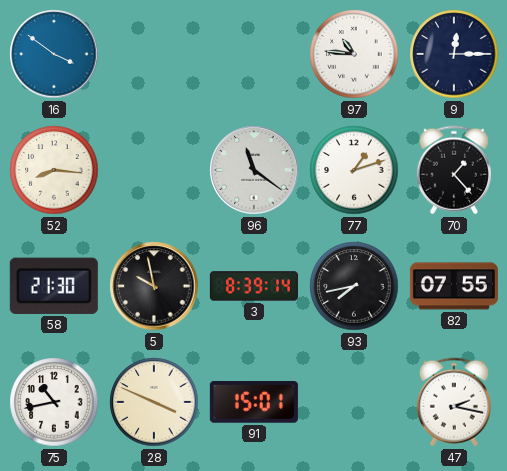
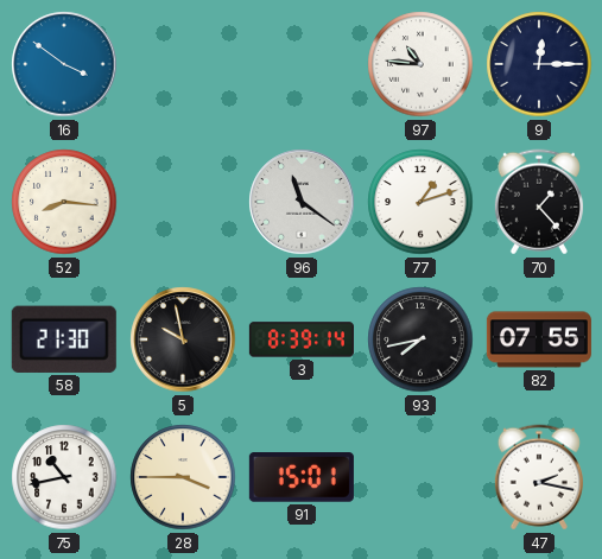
28: 3:49 -> 3:45
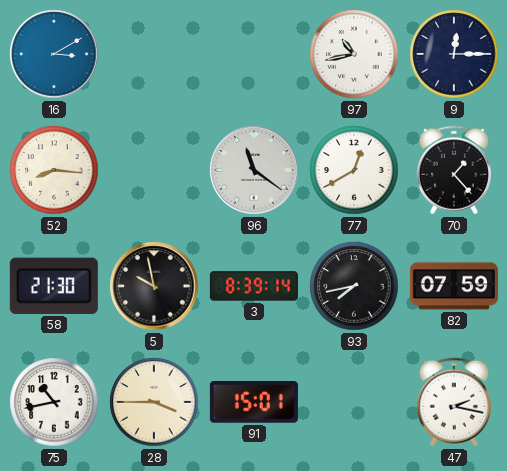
16: 3:51 -> 3:10
97: 10:46 -> 10:43
77: 1:12 -> 12:40
82: 07:55 -> 07:59
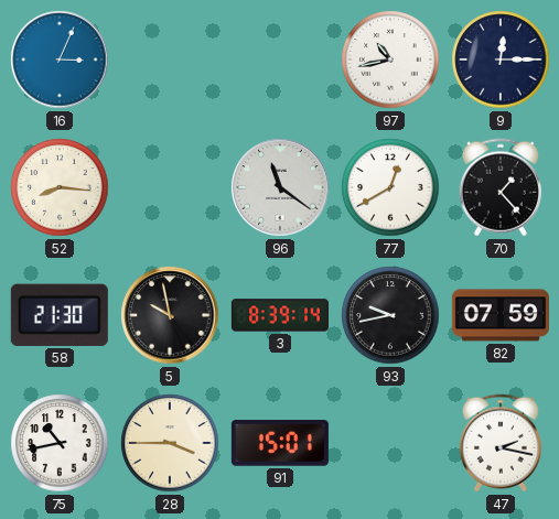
16: 3:10 -> 3:04
93: 7:43 -> 9:43
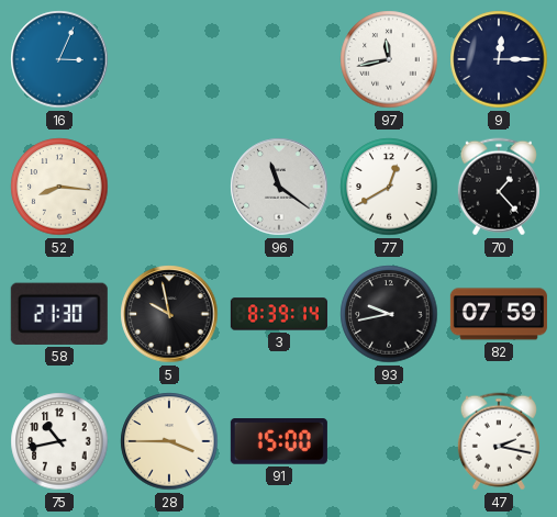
97: 10:43 -> 11:43
91: 15:01 -> 15:00
